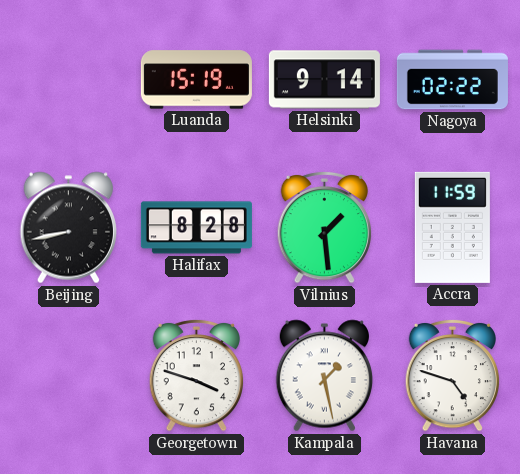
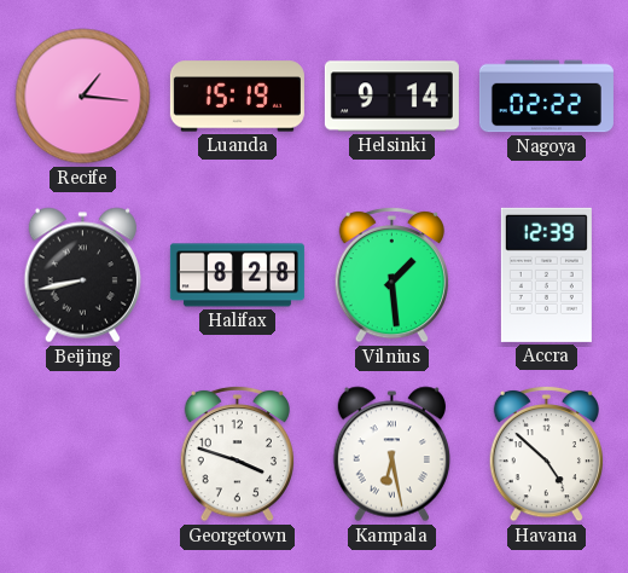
Recife: none -> 1:16
Accra: 11:59 -> 12:39
Kampala: 1:28 -> 6:28
Havana: 4:48 -> 4:52
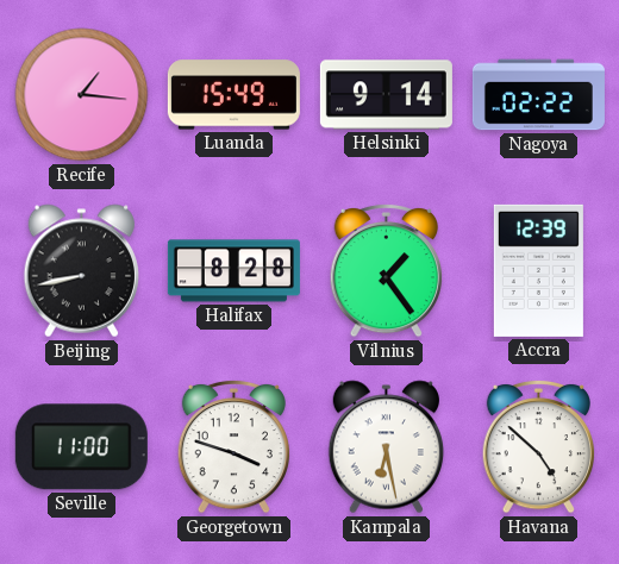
Luanda: 15:19 -> 15:49
Vilnius: 1:29 -> 1:24
Seville: none -> 11:00
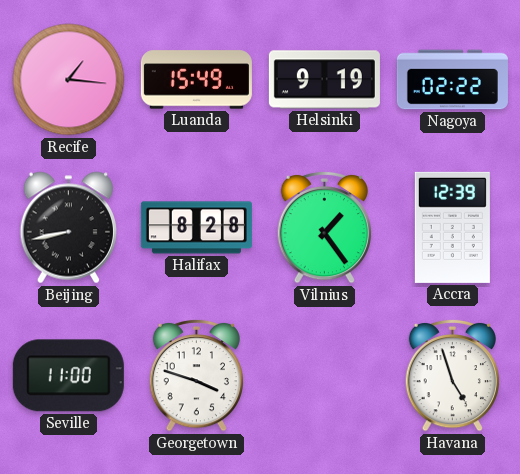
Helsinki: 9:14 -> 9:19
Kampala: 6:28 -> none
Havana: 4:52 -> 4:57
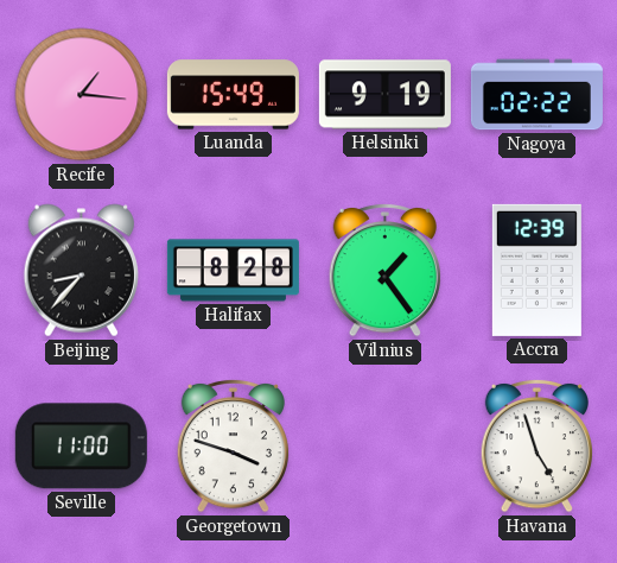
Beijing: 8:43 -> 8:37
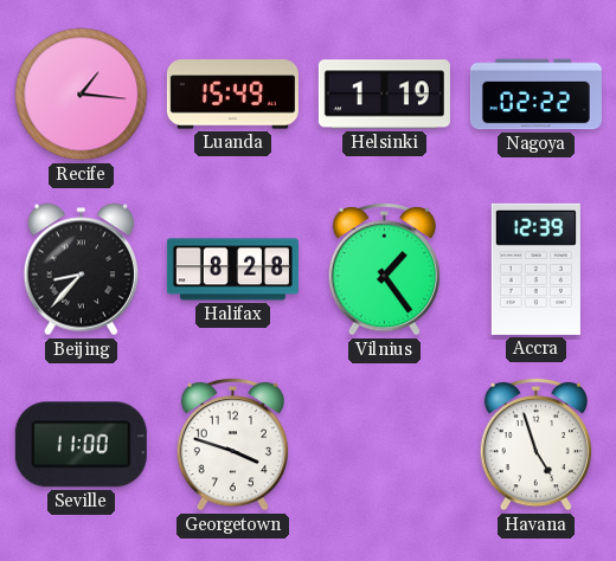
Helsinki: 9:19 -> 1:19
